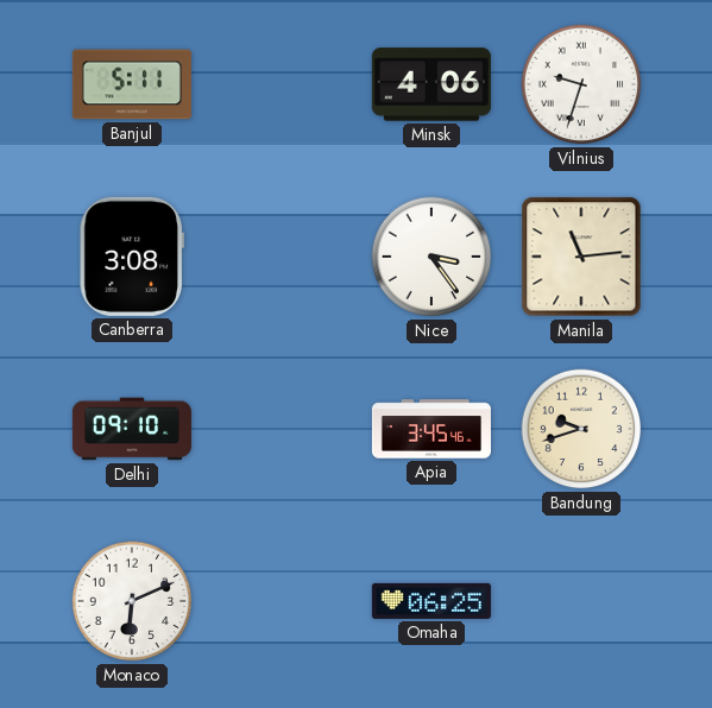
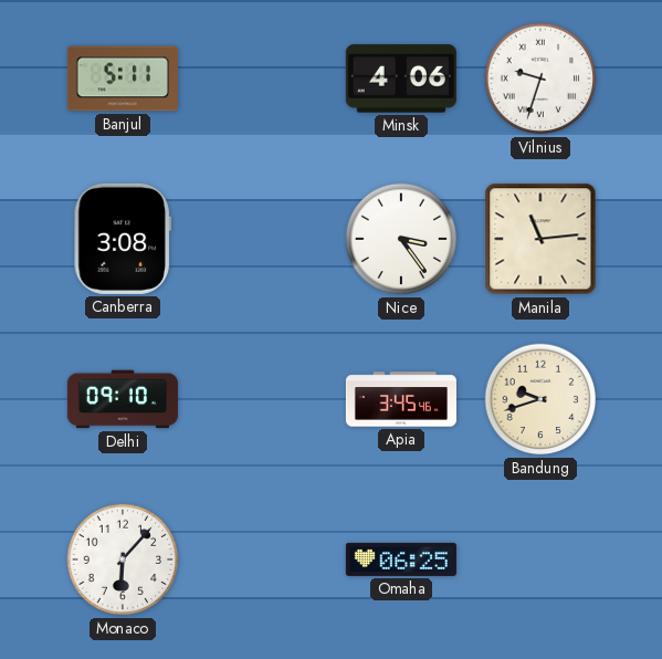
Monaco: 6:11 -> 6:07
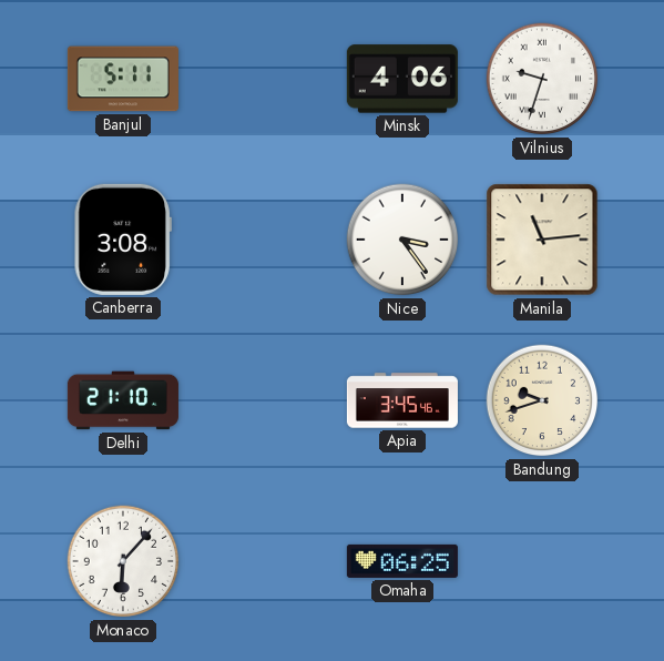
Delhi: 09:10 -> 21:10
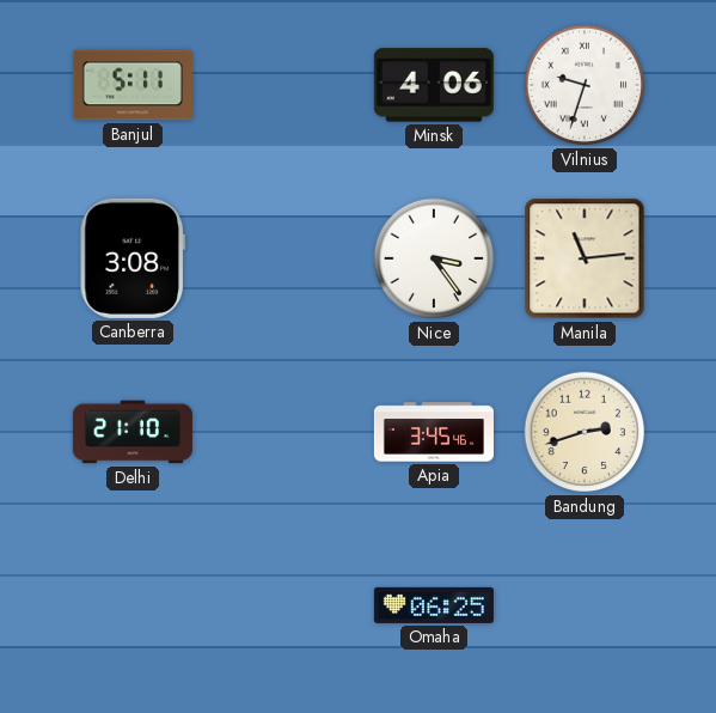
Bandung: 9:42 -> 2:42
Monaco: 6:07 -> none
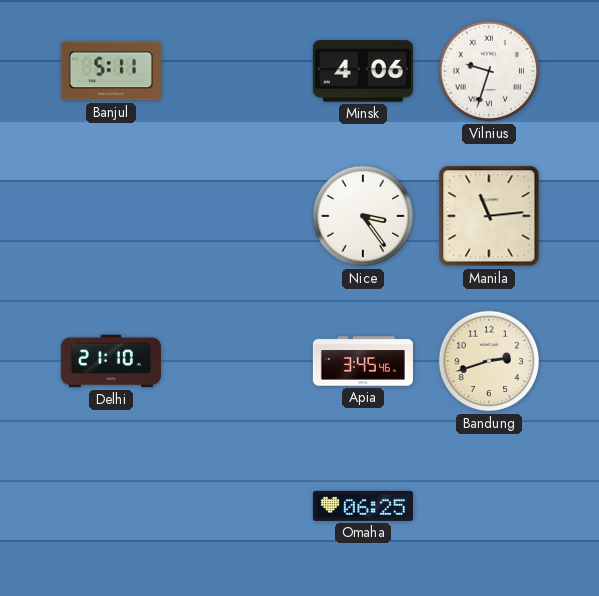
Canberra: 3:08 -> none
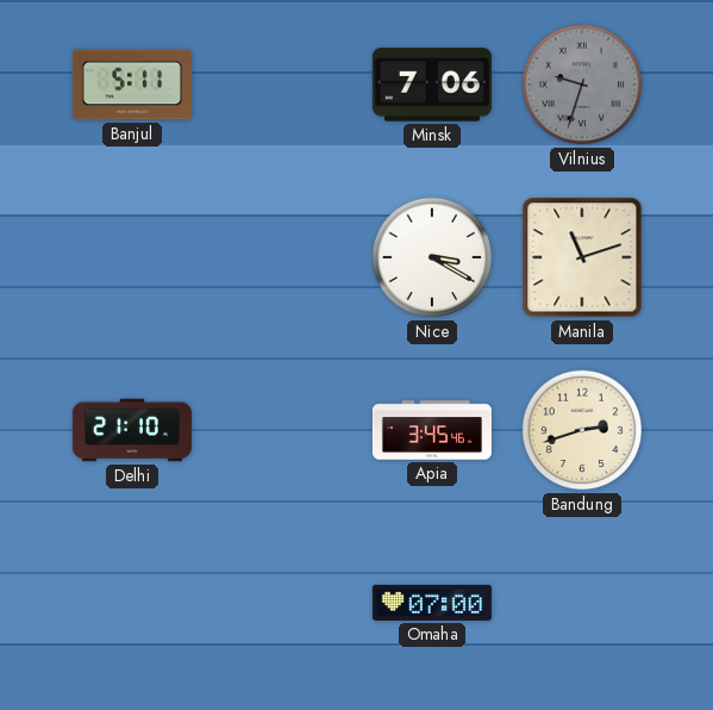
Minsk: 4:06 -> 7:06
Vilnius dial: white -> grey
Nice: 3:24 -> 3:20
Manila: 11:14 -> 11:12
Omaha: 06:25 -> 07:00
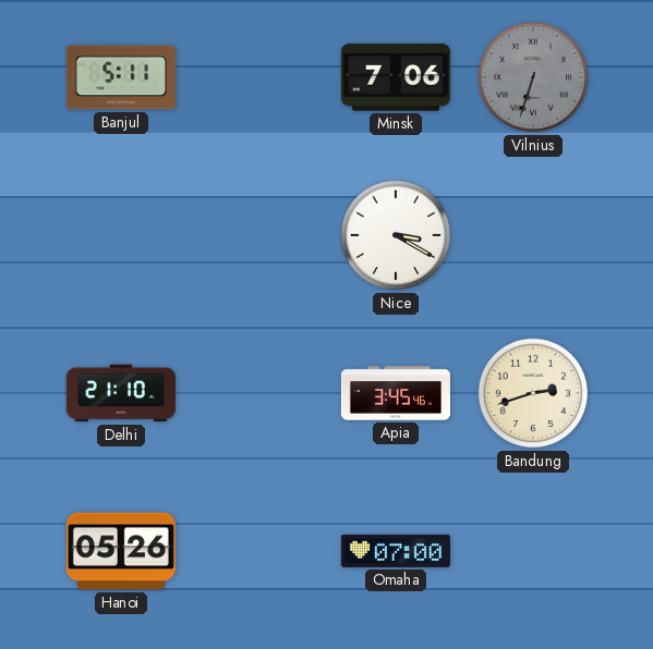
Vilnius: 9:33 -> 6:33
Manila: 11:12 -> none
Hanoi: none -> 05:26
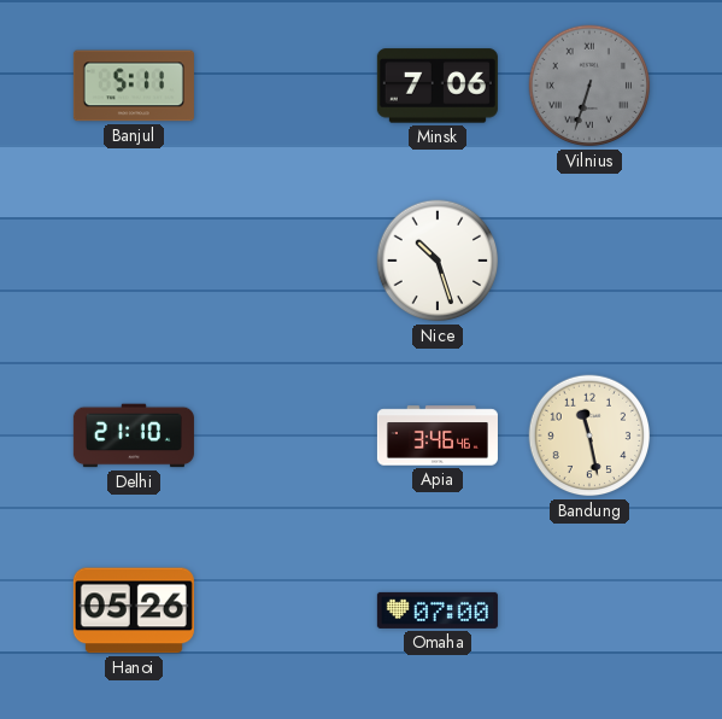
Nice: 3:20 -> 10:27
Apia: 3:45 -> 3:46
Bandung: 2:42 -> 11:28
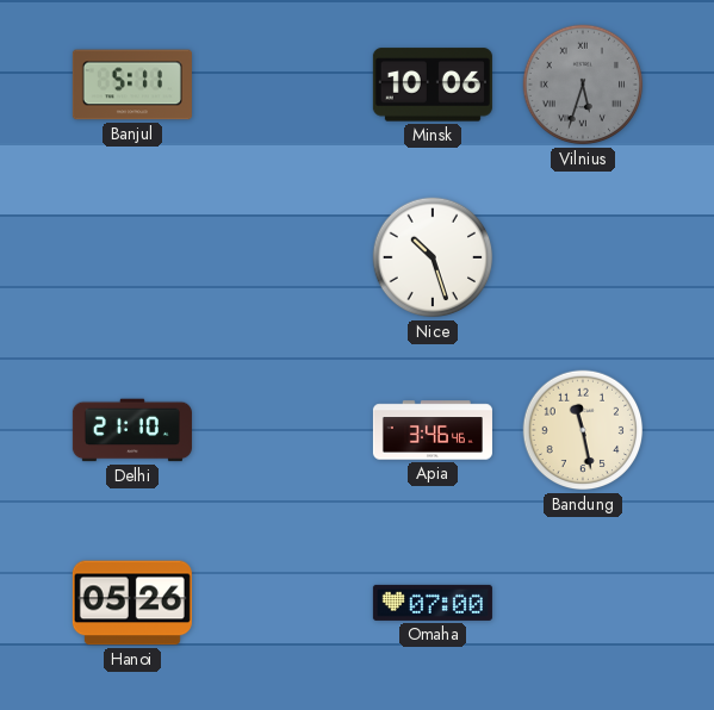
Minsk: 7:06 -> 10:06
Vilnius: 6:33 -> 5:33
